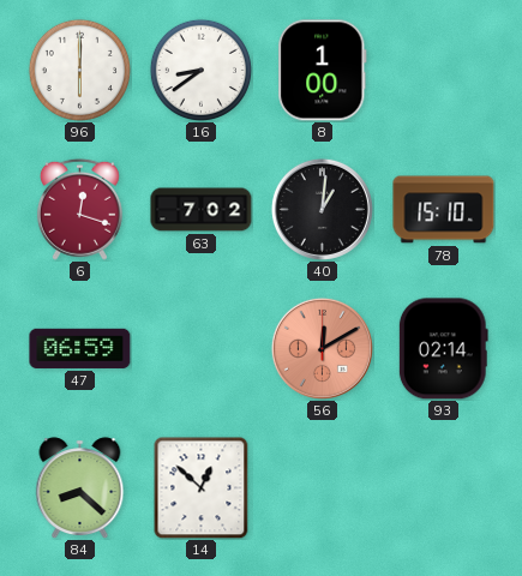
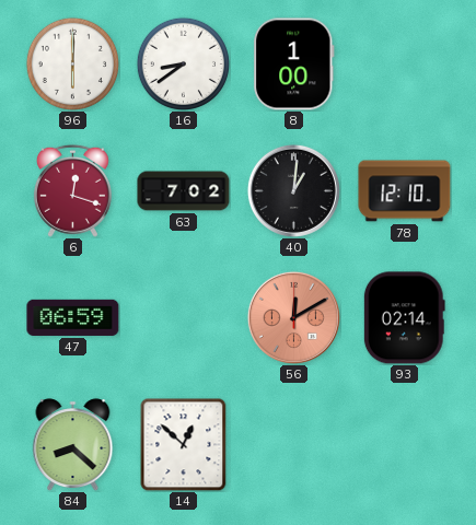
78: 15:10 -> 12:10
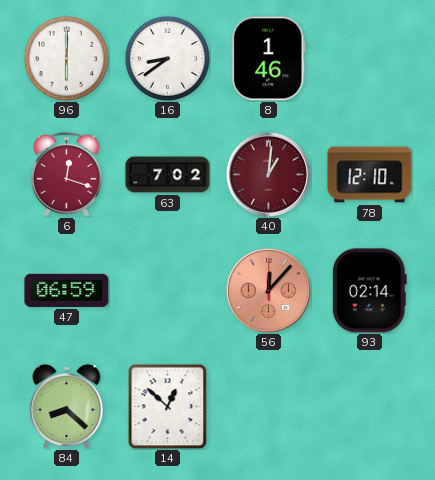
8: 1:00 -> 1:46
40 dial: black -> burgundy
56: 12:10 -> 12:07
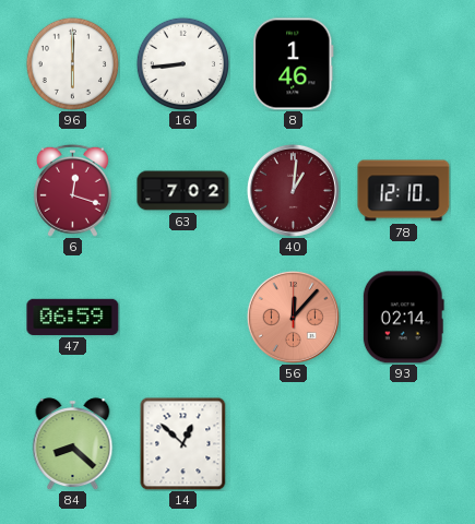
16: 8:39 -> 8:44
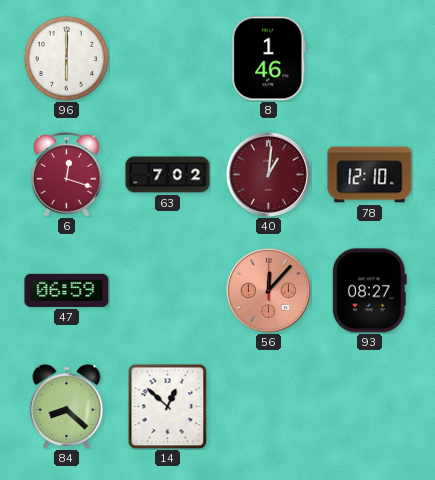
16: 8:44 -> none
93: 02:14 -> 08:27
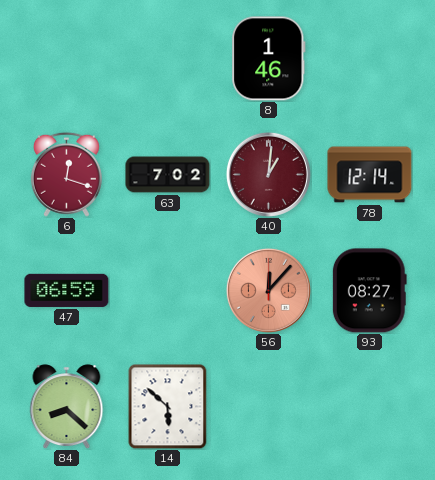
96: 6:00 -> none
78: 12:10 -> 12:14
14: 12:52 -> 5:52
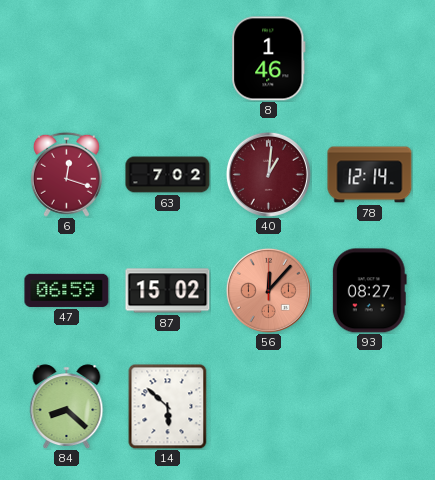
87: none -> 15:02
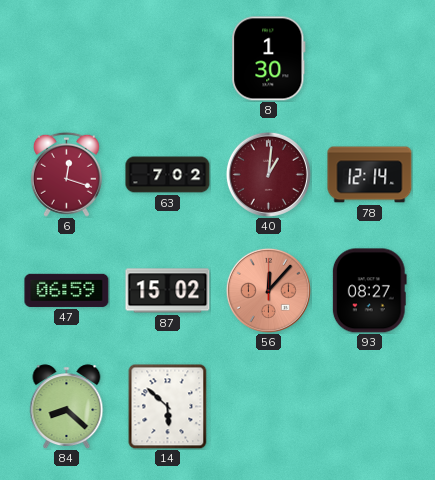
8: 1:46 -> 1:30
